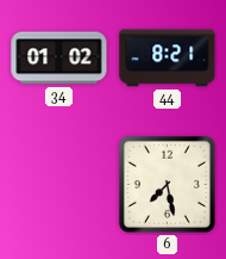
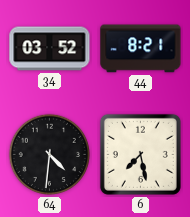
34: 01:02 -> 03:52
64: none -> 4:31
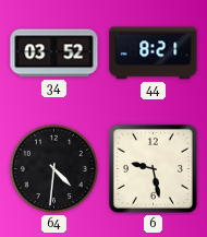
6: 7:28 -> 9:28
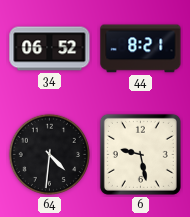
34: 03:52 -> 06:52
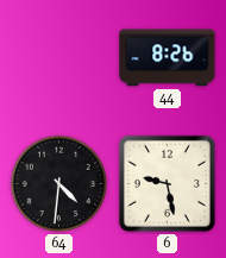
34: 06:52 -> none
44: 8:21 -> 8:26
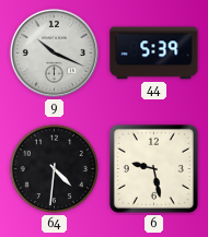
9: none -> 10:19
44: 8:26 -> 5:39
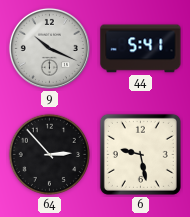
44: 5:39 -> 5:41
64: 4:31 -> 2:53
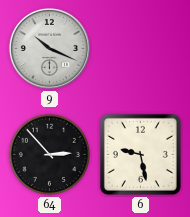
44: 5:41 -> none
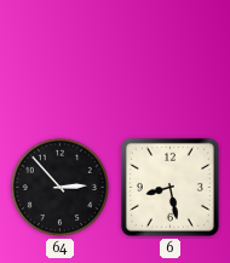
9: 10:19 -> none
6: 9:28 -> 8:28
